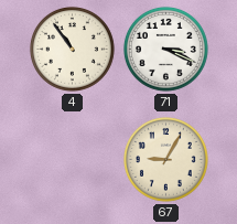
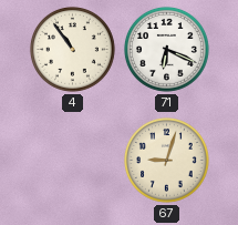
71: 3:19 -> 6:19
67: 9:05 -> 9:03
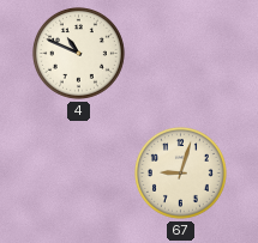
4: 10:54 -> 10:49
71: 6:19 -> none
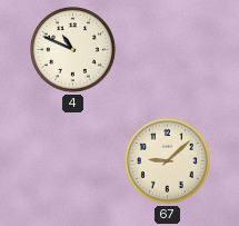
67: 9:03 -> 9:08
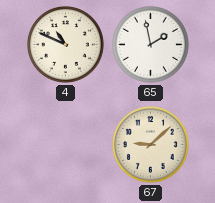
65: none -> 1:58
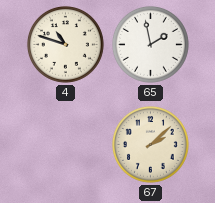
4: 10:49 -> 10:48
67: 9:08 -> 2:08
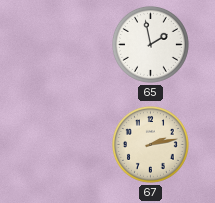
4: 10:48 -> none
67: 2:08 -> 2:13
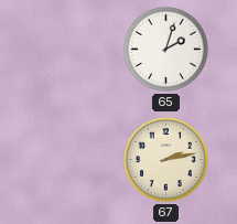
65: 1:58 -> 2:03
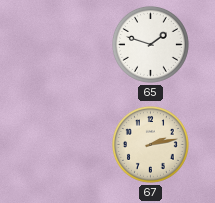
65: 2:03 -> 1:48
